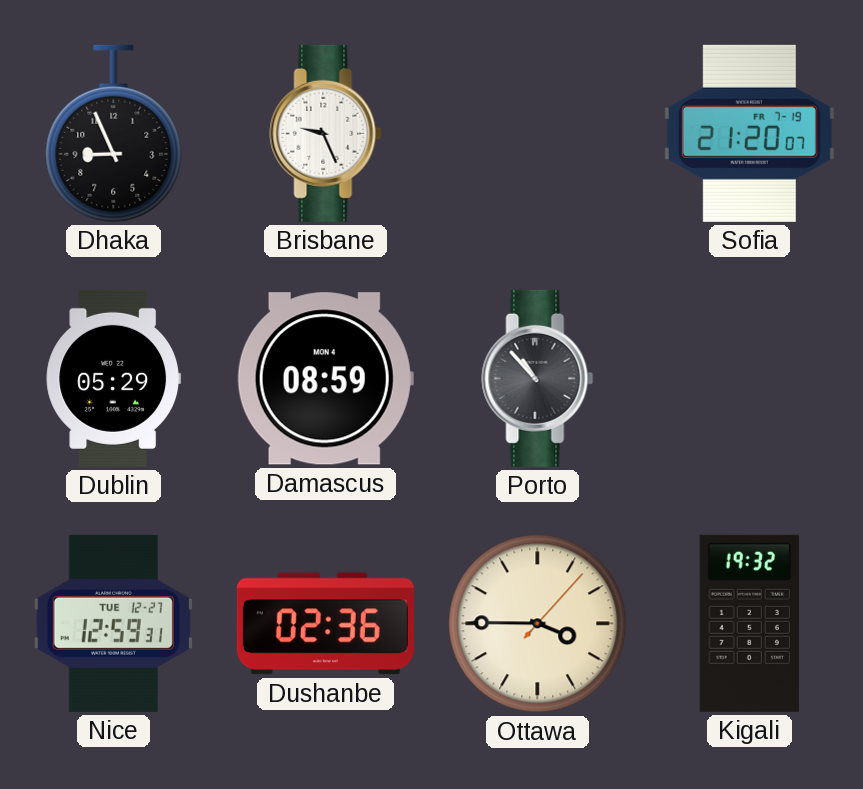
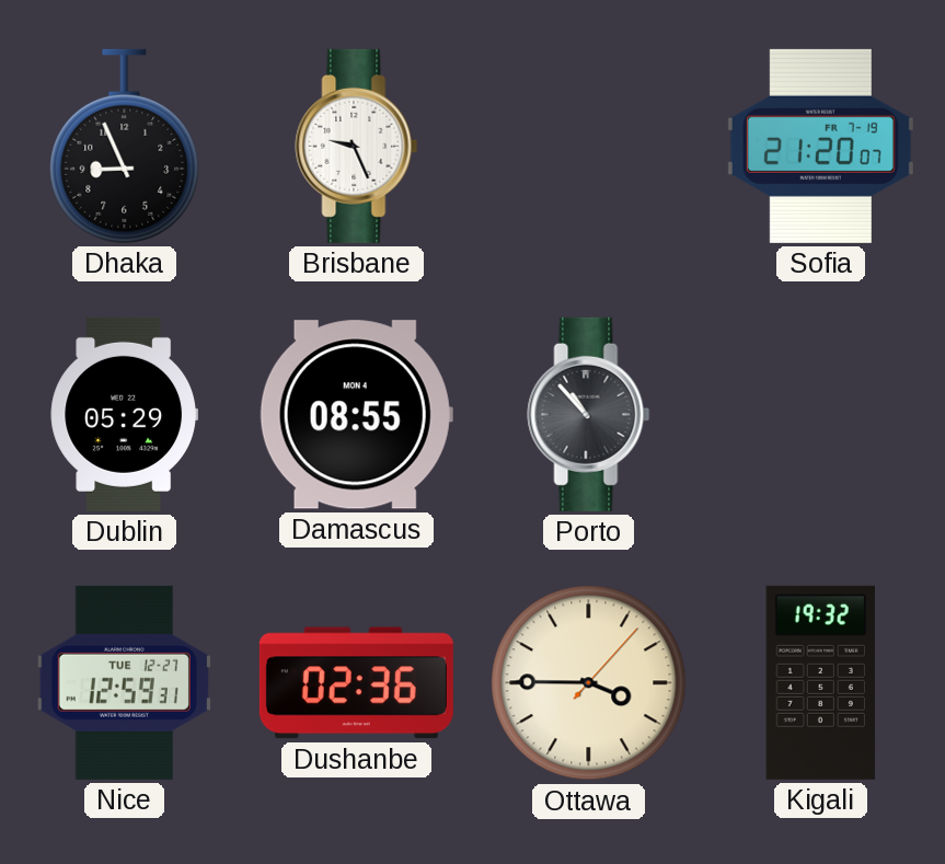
Damascus: 08:59 -> 08:55
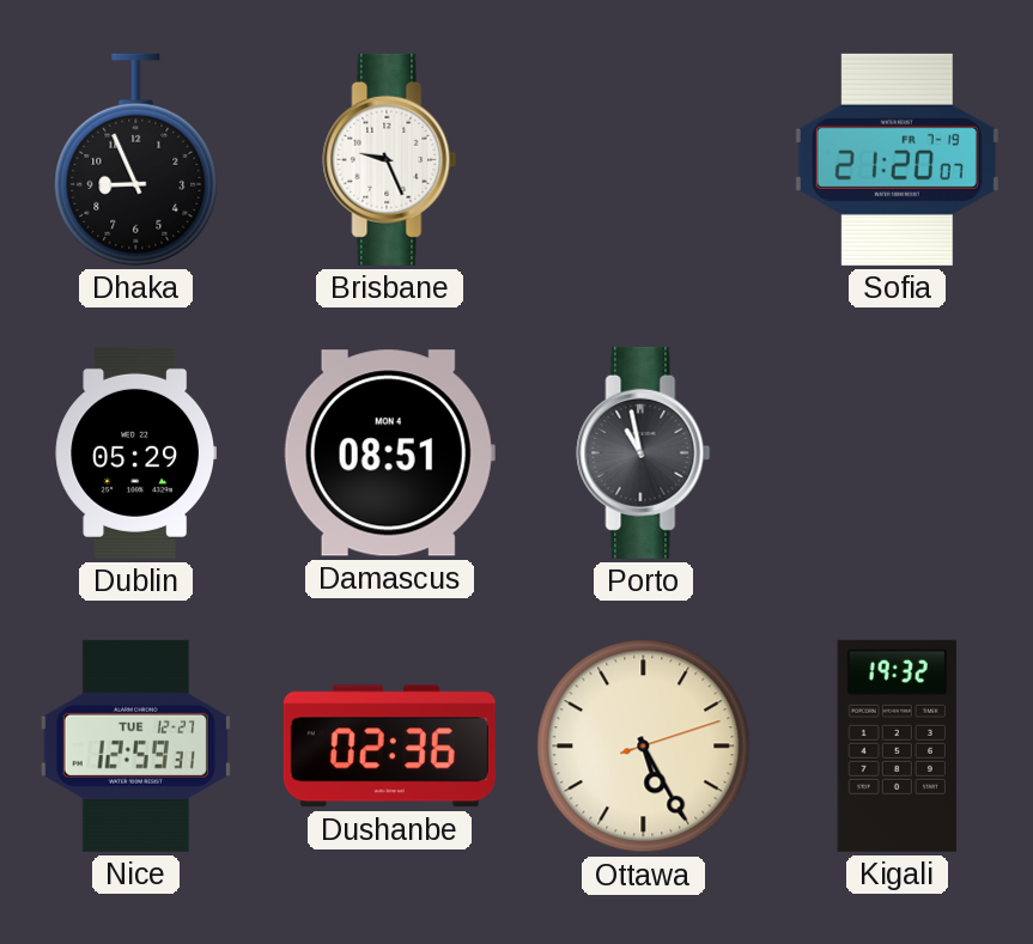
Damascus: 08:55 -> 08:51
Porto: 10:53 -> 10:58
Ottawa: 3:45 -> 5:25
